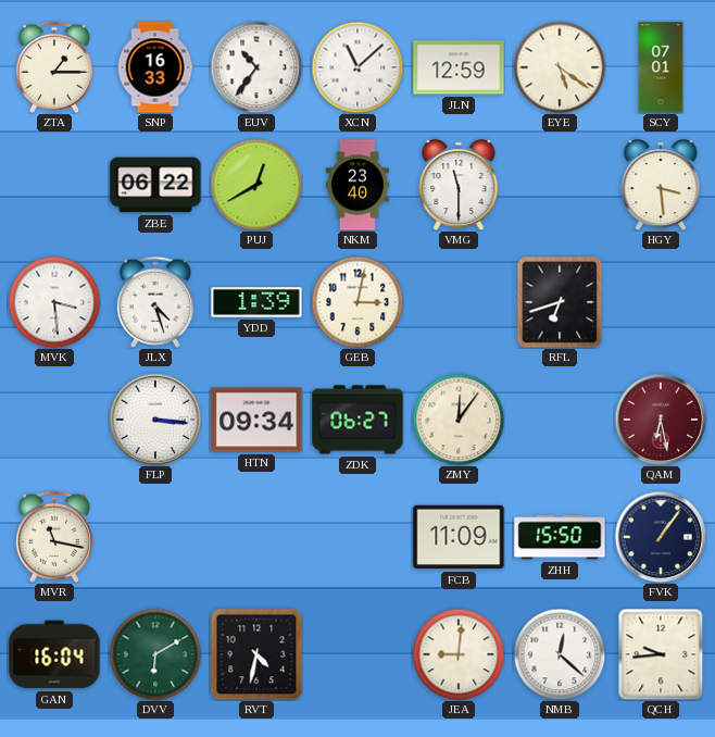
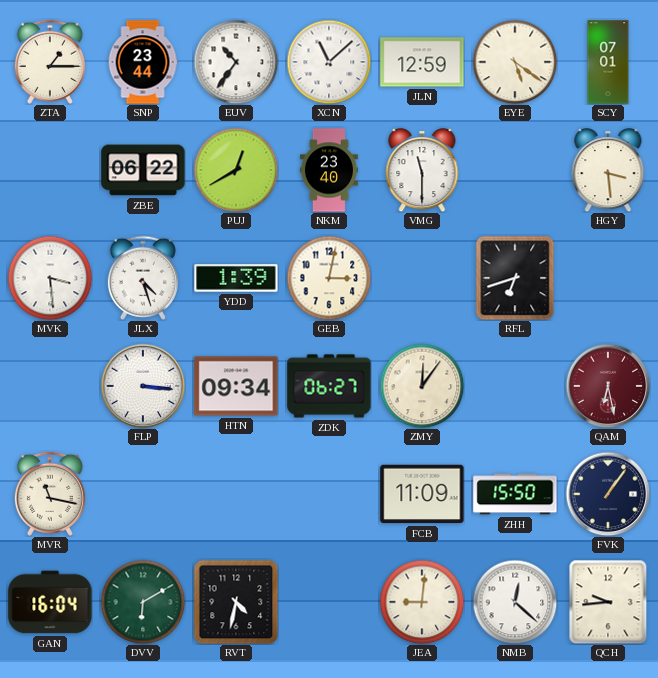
SNP: 16:33 -> 23:44
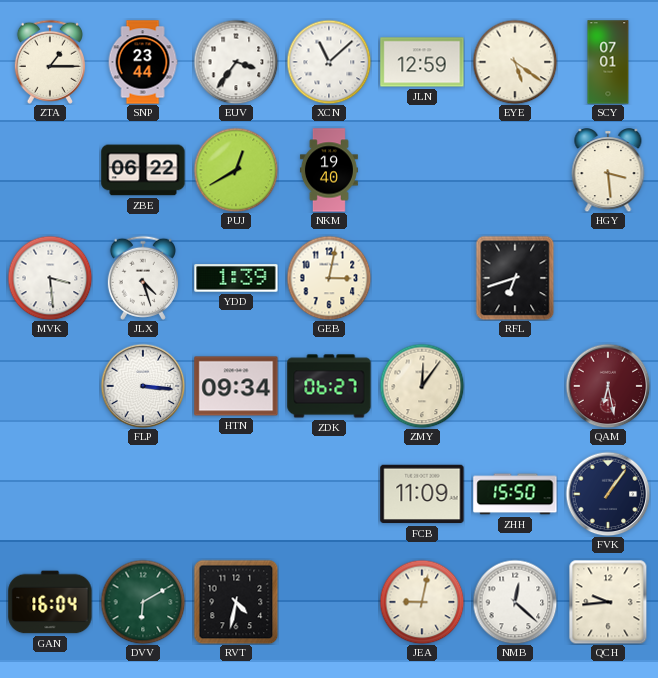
EUV: 10:36 -> 3:36
NKM: 23:40 -> 19:40
VMG: 11:30 -> none
MVR: 11:17 -> none
JEA: 9:01 -> 9:02
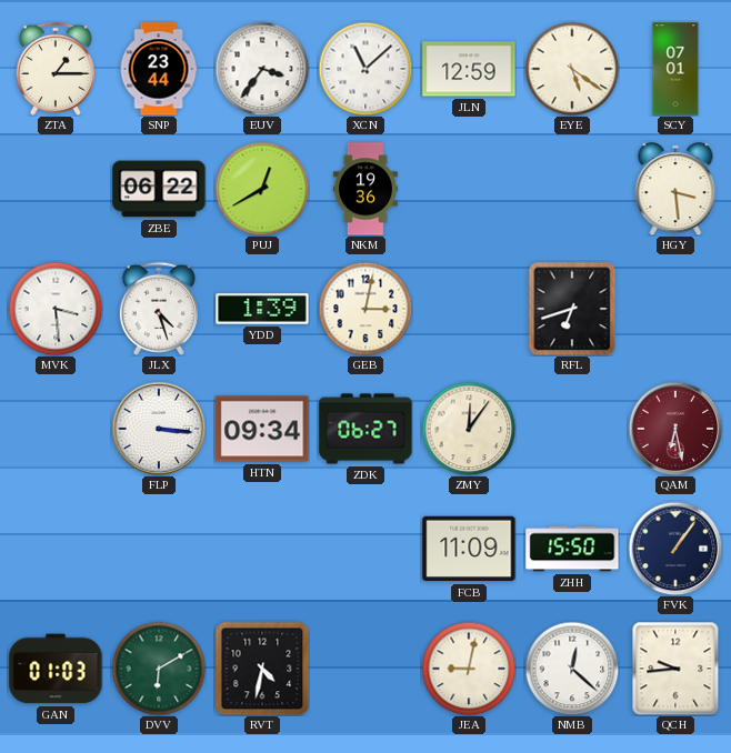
NKM: 19:40 -> 19:36
GAN: 16:04 -> 01:03
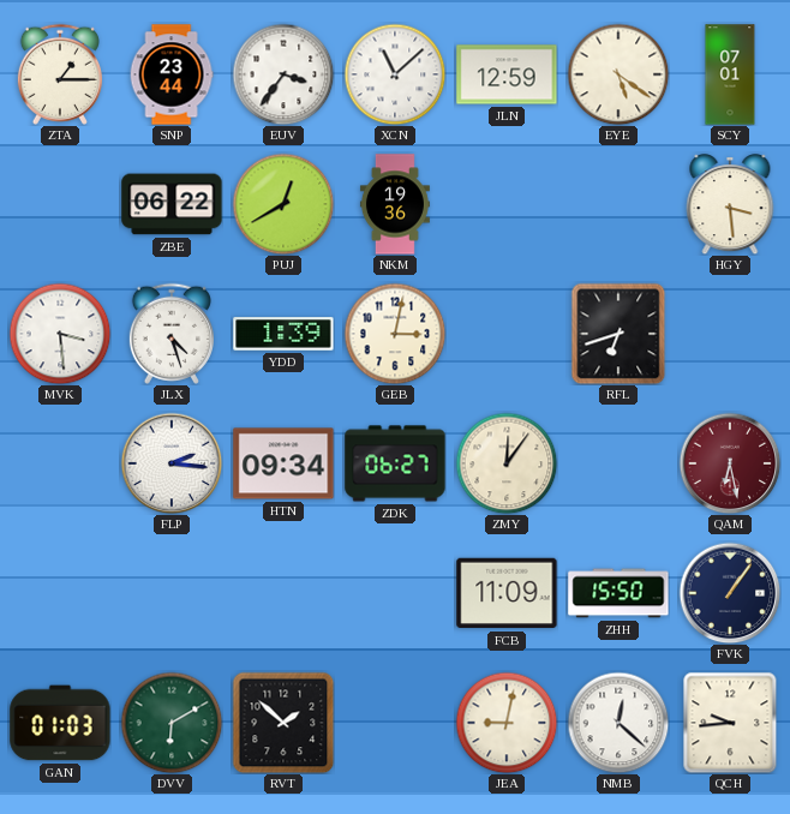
FLP: 3:16 -> 2:16
RVT: 4:32 -> 1:52
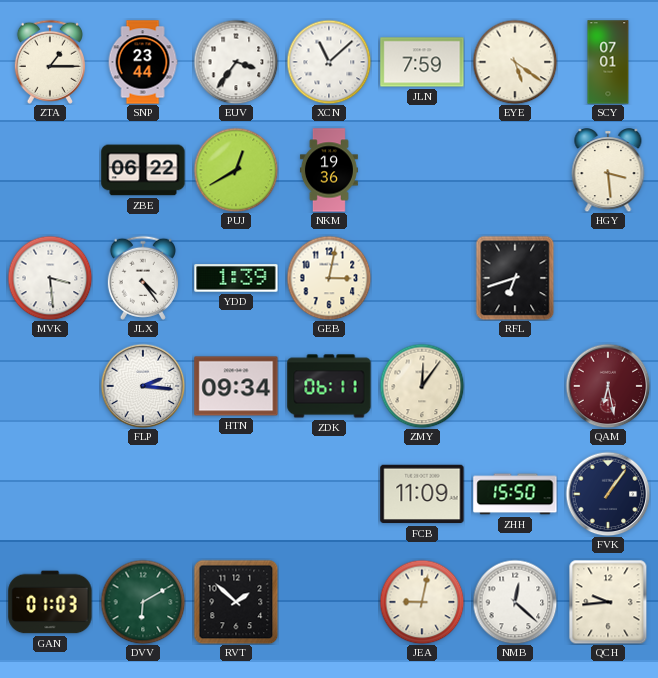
JLN: 12:59 -> 7:59
JLX: 4:27 -> 4:24
ZDK: 06:27 -> 06:11
